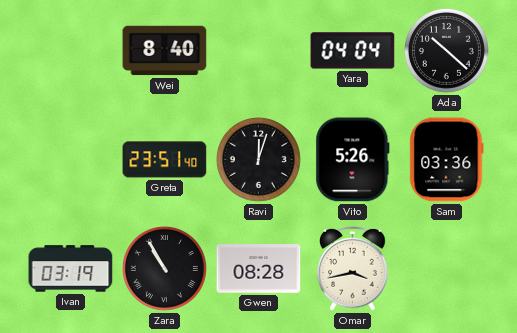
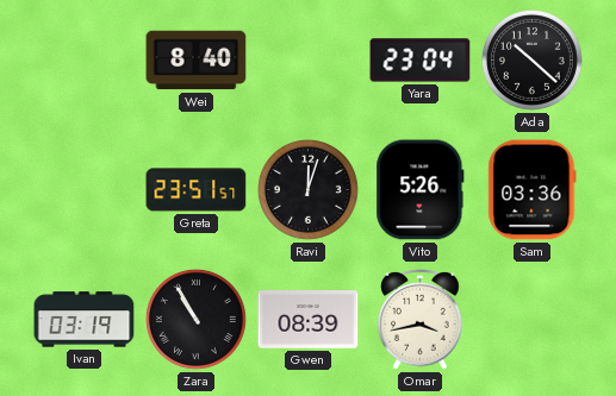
Yara: 04:04 -> 23:04
Greta: 23:51:40 -> 23:51:57
Gwen: 08:28 -> 08:39
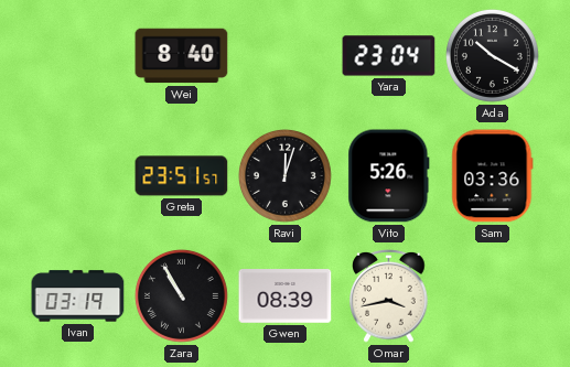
Ada: 10:22 -> 10:20
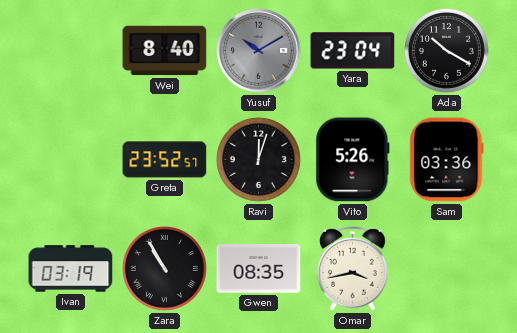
Yusuf: none -> 10:10
Greta: 23:51 -> 23:52
Gwen: 08:39 -> 08:35
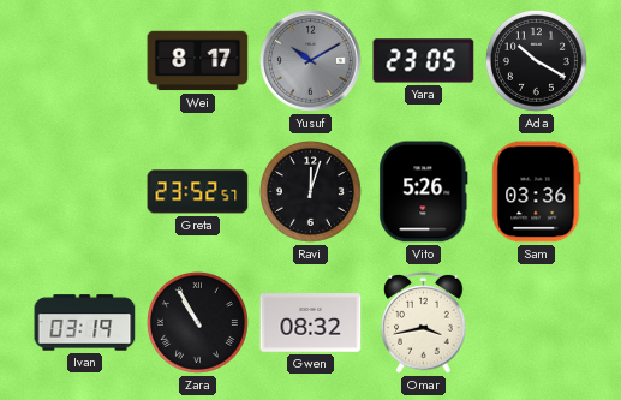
Wei: 8:40 -> 8:17
Yara: 23:04 -> 23:05
Gwen: 08:35 -> 08:32
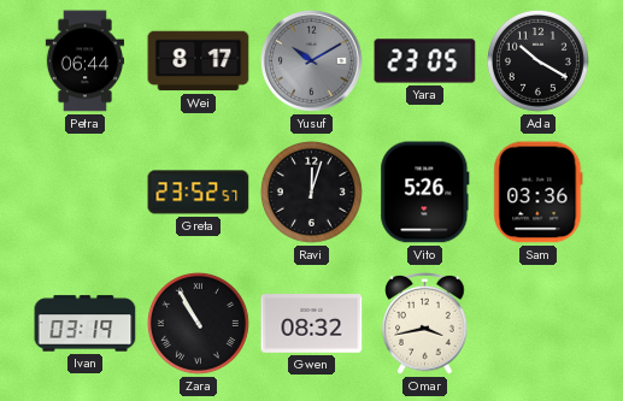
Petra: none -> 06:44
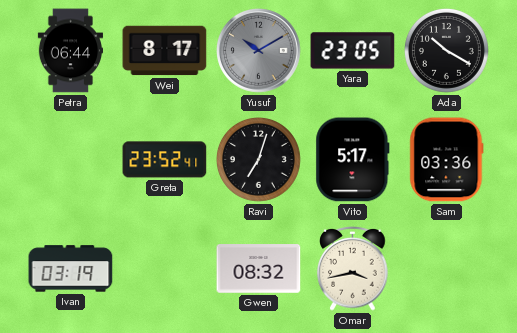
Greta: 23:52:57 -> 23:52:41
Ravi: 12:03 -> 7:03
Vito: 5:26 -> 5:17
Zara: 10:55 -> none
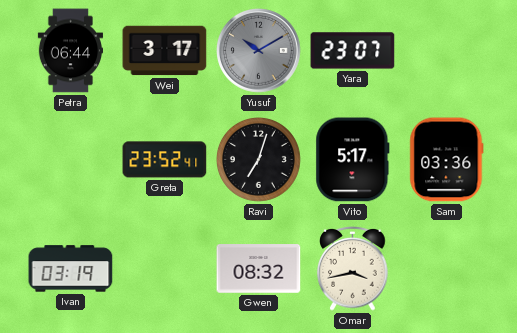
Wei: 8:17 -> 3:17
Yara: 23:05 -> 23:07
Ada: 10:20 -> none
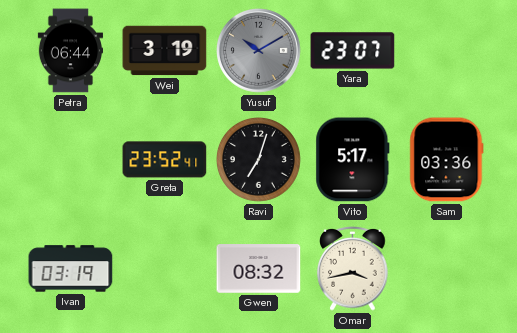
Wei: 3:17 -> 3:19
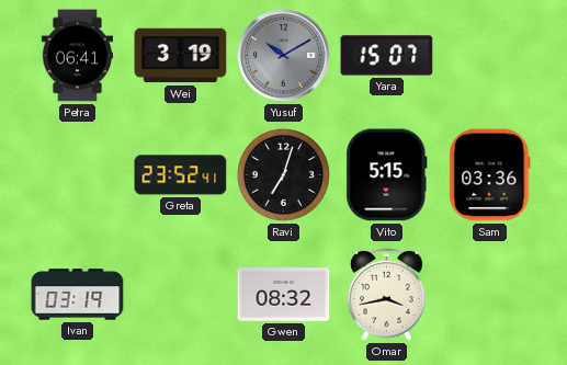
Petra: 06:44 -> 06:41
Yara: 23:07 -> 15:07
Vito: 5:17 -> 5:15
